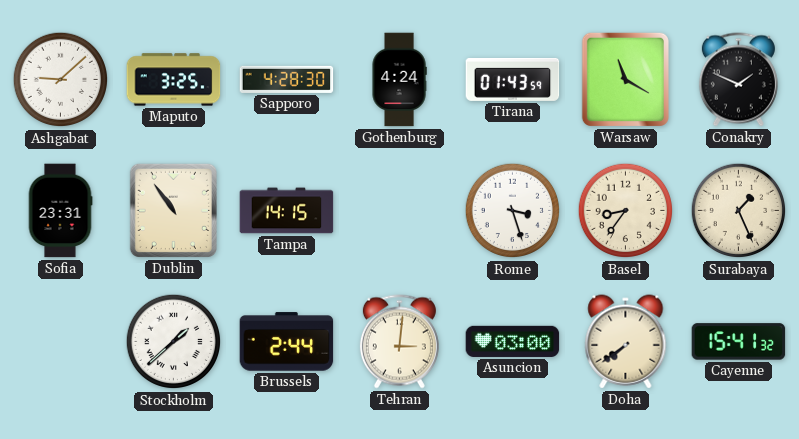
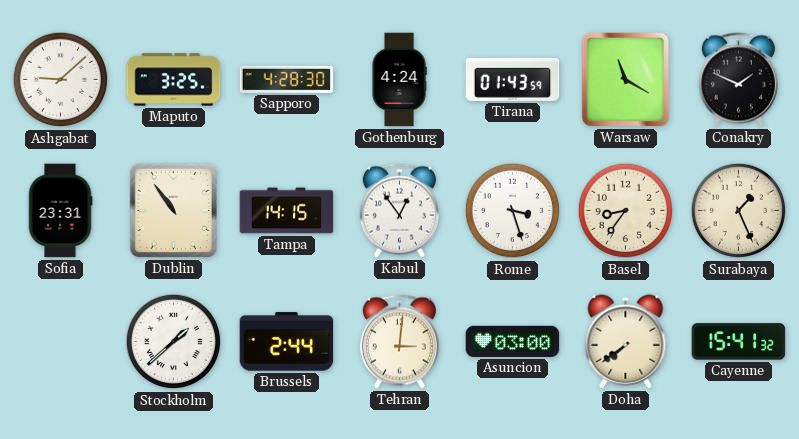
Kabul: none -> 12:54
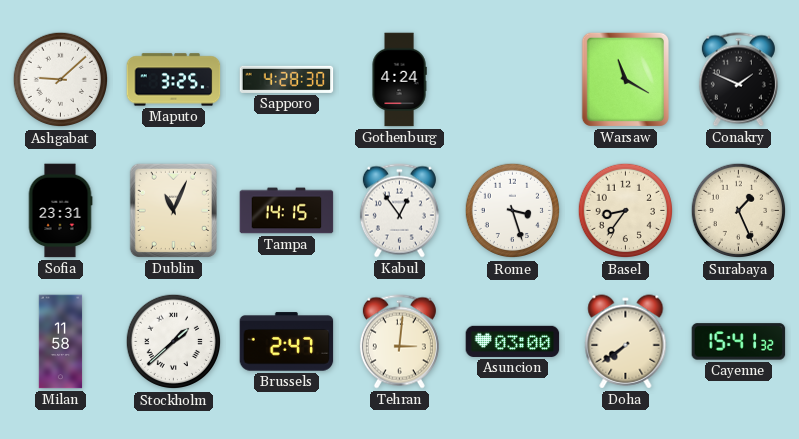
Tirana: 01:43 -> none
Dublin: 10:54 -> 11:04
Milan: none -> 11:58
Brussels: 2:44 -> 2:47
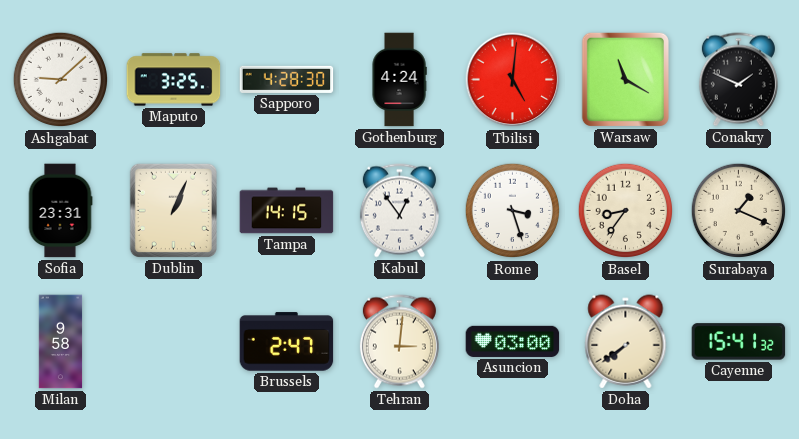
Tbilisi: none -> 5:01
Dublin: 11:04 -> 1:04
Surabaya: 1:26 -> 1:19
Milan: 11:58 -> 9:58
Stockholm: 1:38 -> none
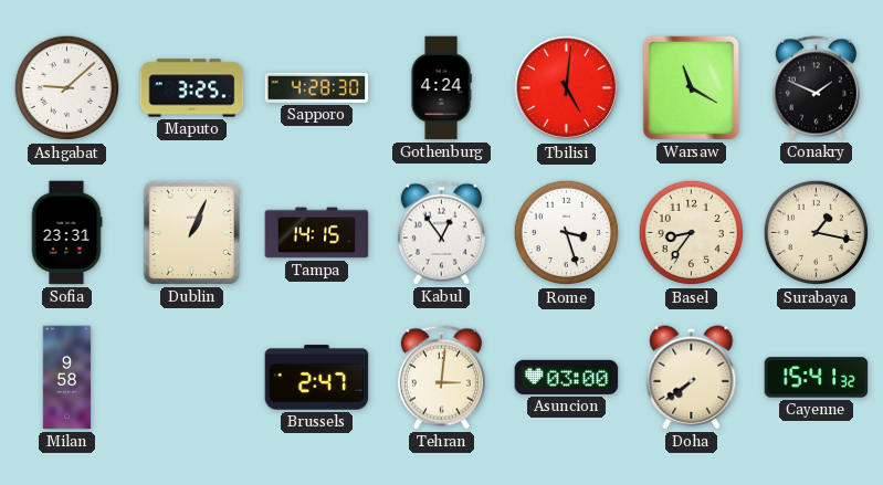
Surabaya: 1:19 -> 1:17
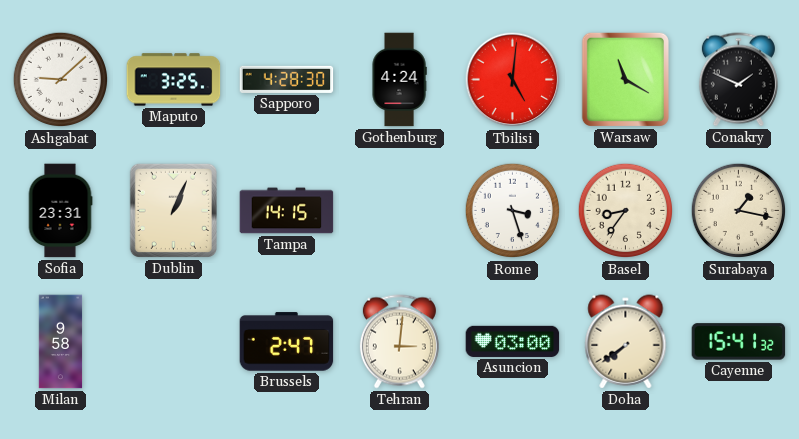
Kabul: 12:54 -> none
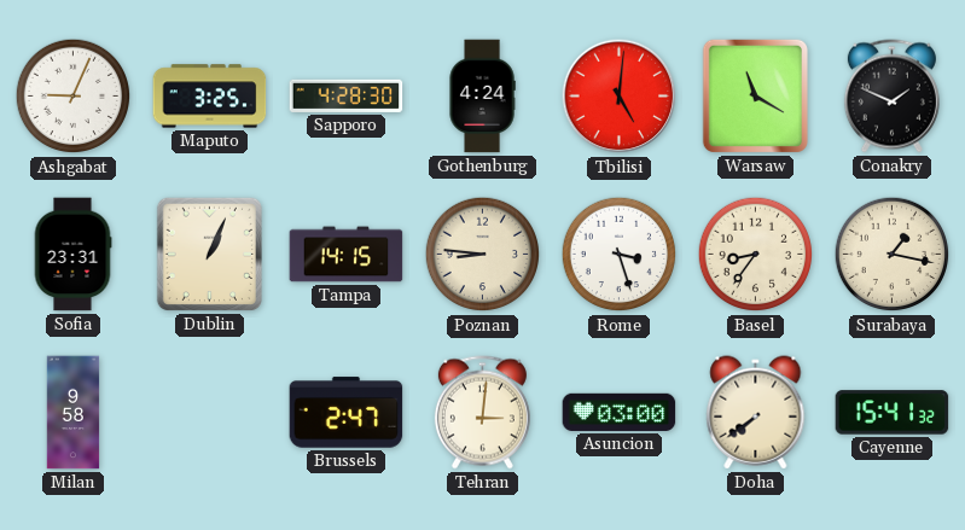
Ashgabat: 9:08 -> 9:04
Poznan: none -> 8:46
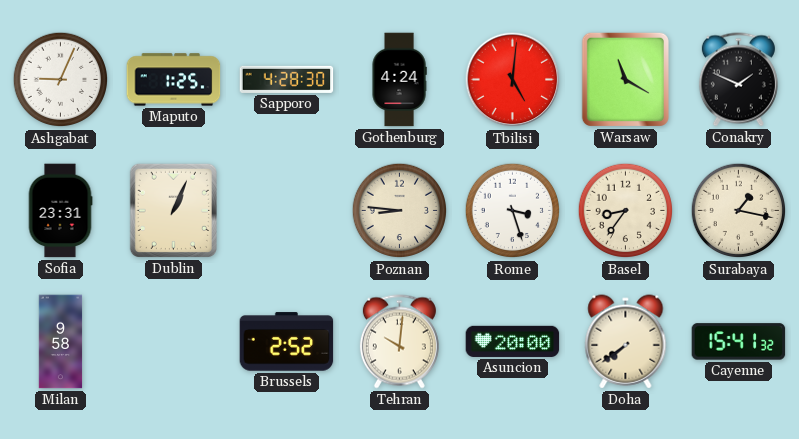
Maputo: 3:25 -> 1:25
Tampa: 14:15 -> none
Brussels: 2:47 -> 2:52
Tehran: 3:01 -> 10:01
Asuncion: 03:00 -> 20:00
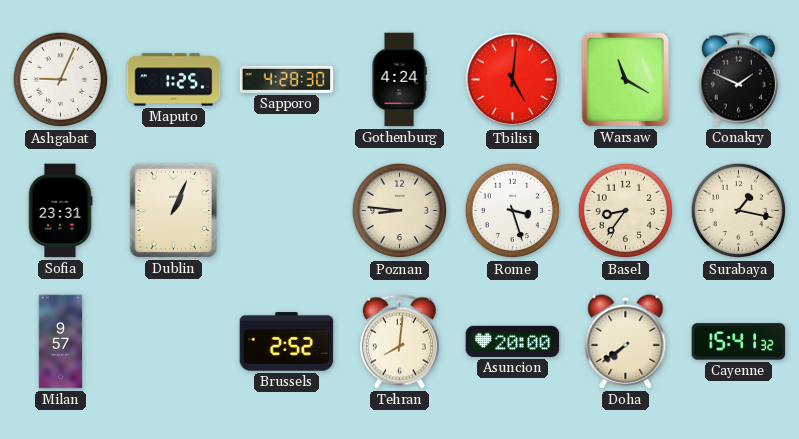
Milan: 9:58 -> 9:57
Tehran: 10:01 -> 8:01
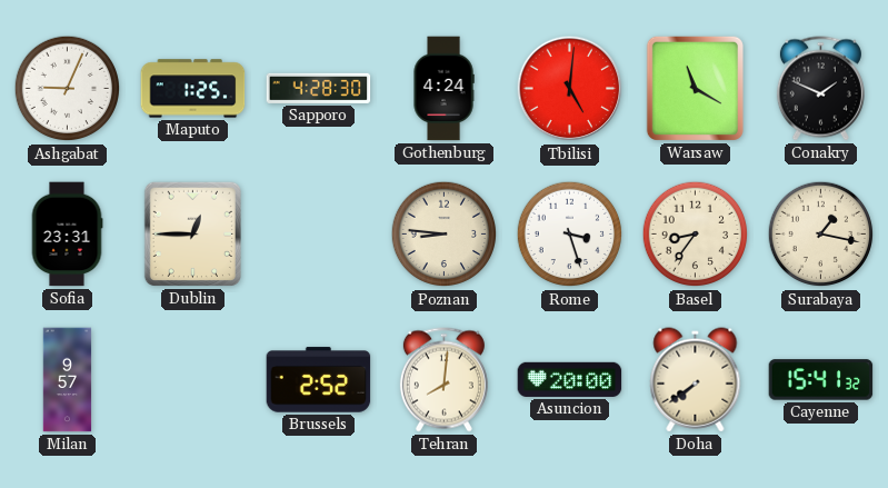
Dublin: 1:04 -> 12:45
